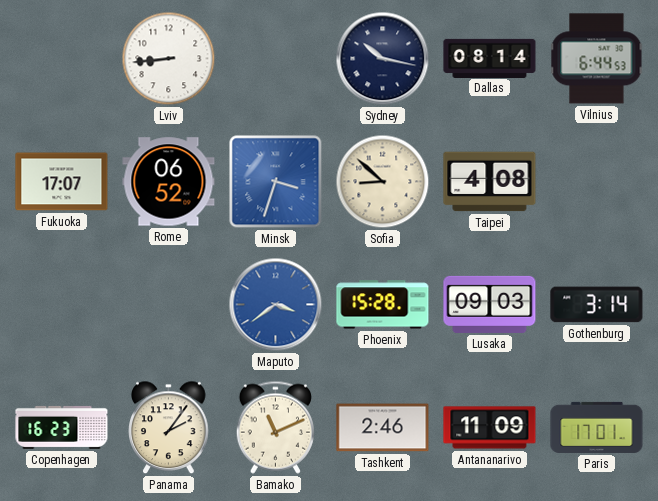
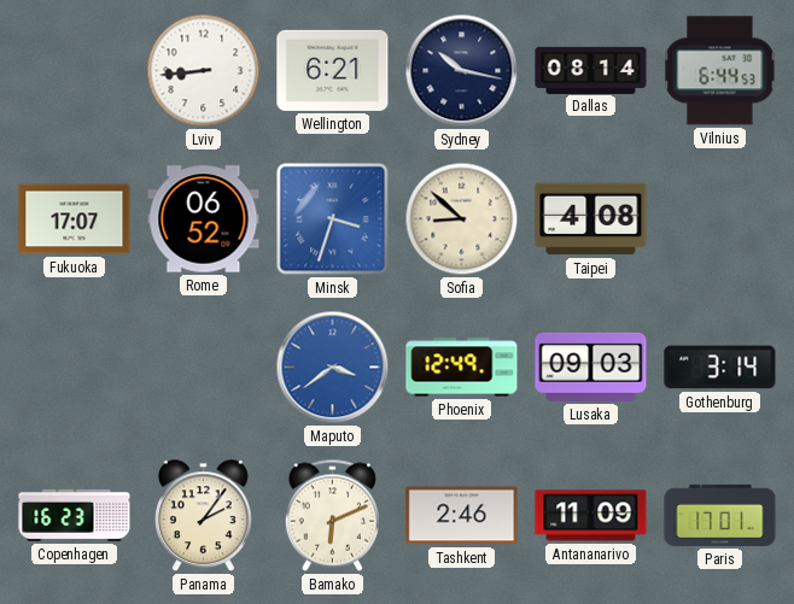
Wellington: none -> 6:21
Phoenix: 15:28 -> 12:49
Bamako: 11:11 -> 6:11
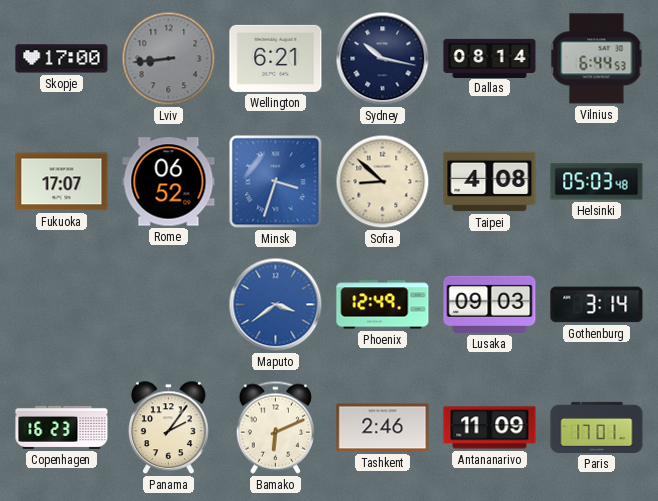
Skopje: none -> 17:00
Lviv dial: white -> grey
Helsinki: none -> 05:03
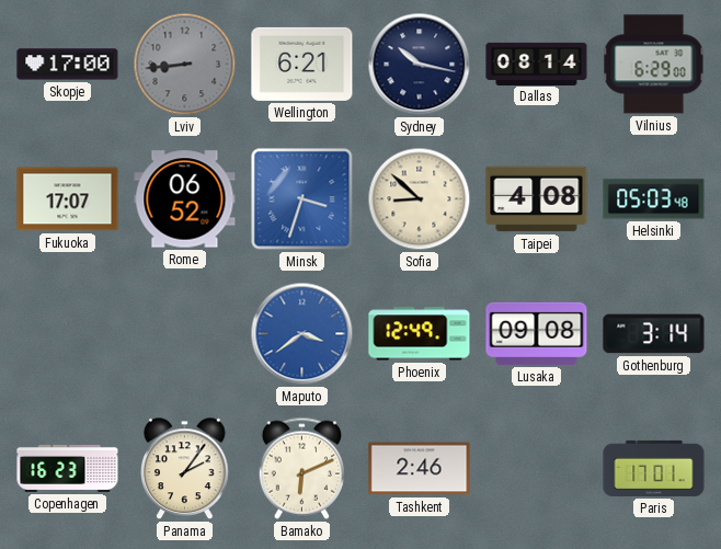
Vilnius: 6:44 -> 6:29
Lusaka: 09:03 -> 09:08
Antananarivo: 11:09 -> none
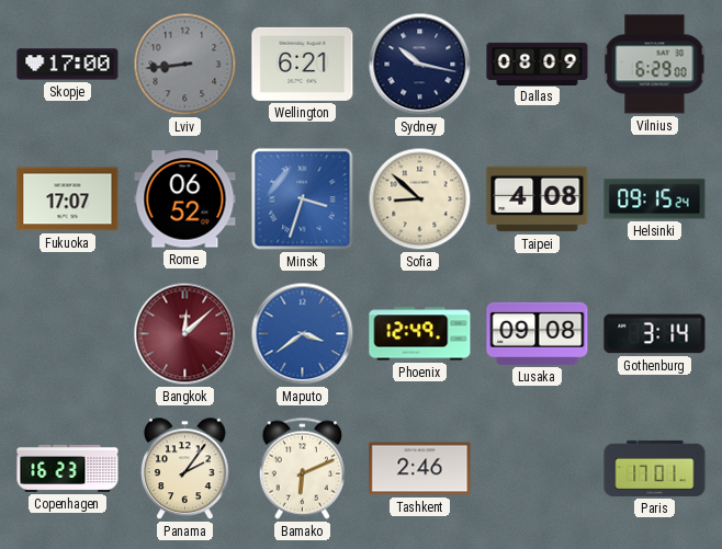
Dallas: 08:14 -> 08:09
Helsinki: 05:03 -> 09:15
Bangkok: none -> 12:08
